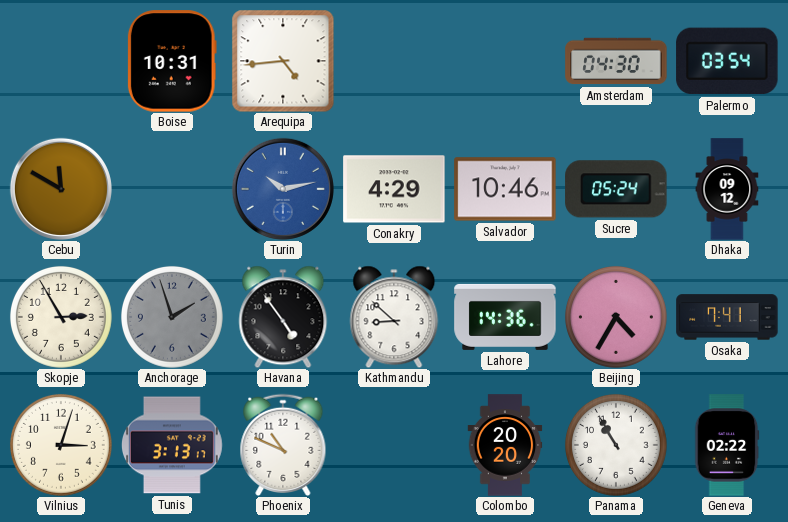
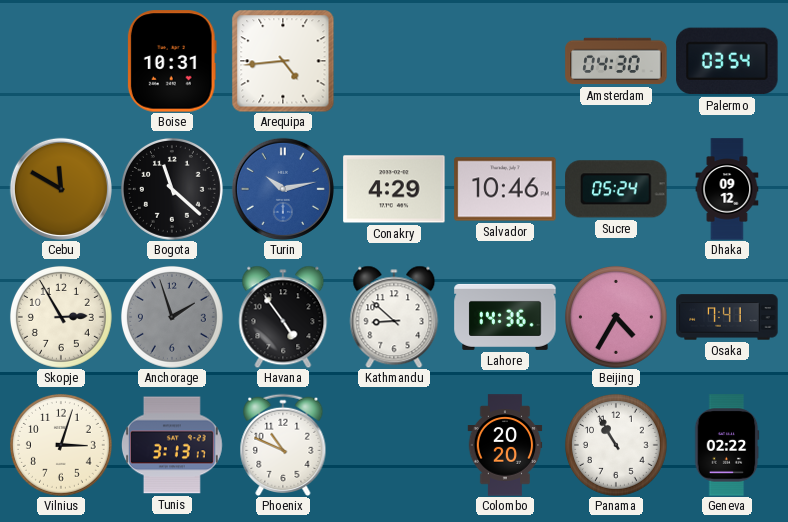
Bogota: none -> 11:22
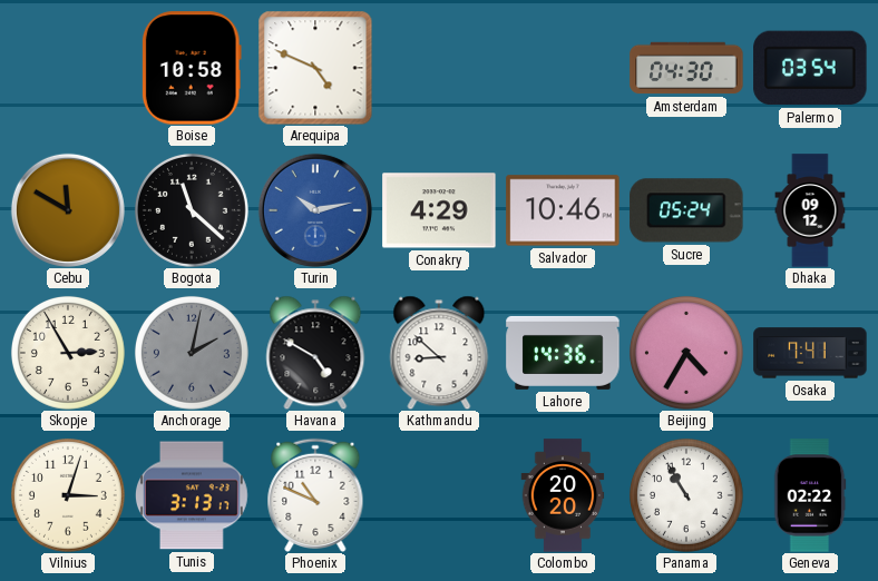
Boise: 10:31 -> 10:58
Arequipa: 4:44 -> 4:49
Anchorage: 1:57 -> 2:02
Havana: 4:54 -> 4:50
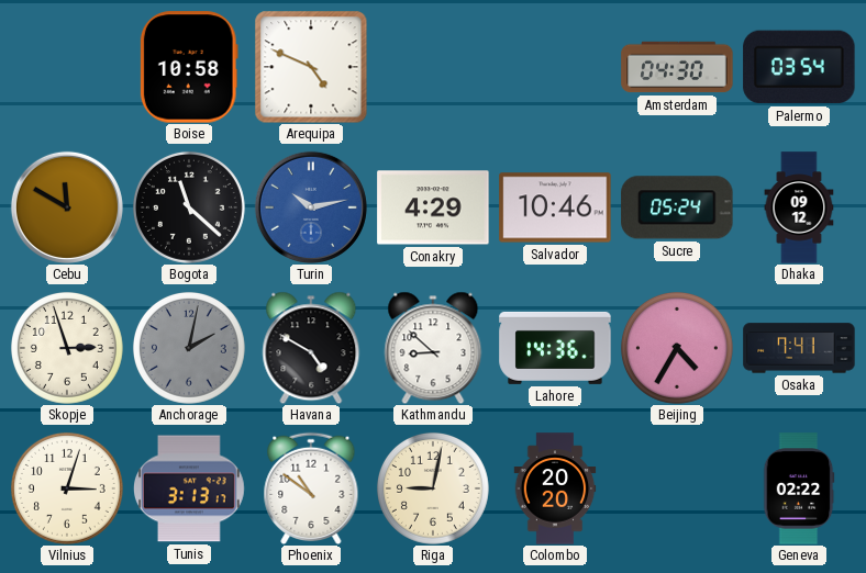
Skopje: 2:55 -> 2:57
Phoenix: 10:49 -> 10:51
Riga: none -> 9:02
Panama: 10:55 -> none
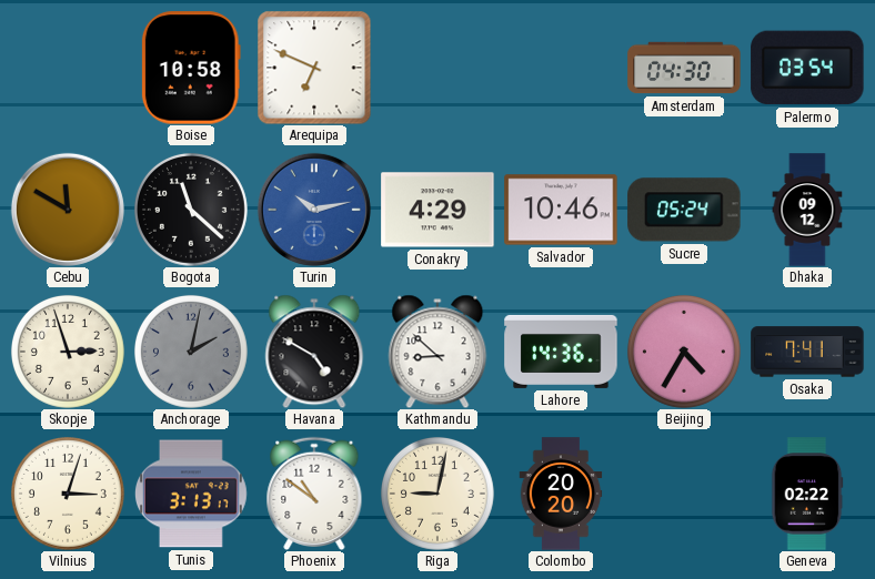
Arequipa: 4:49 -> 6:49
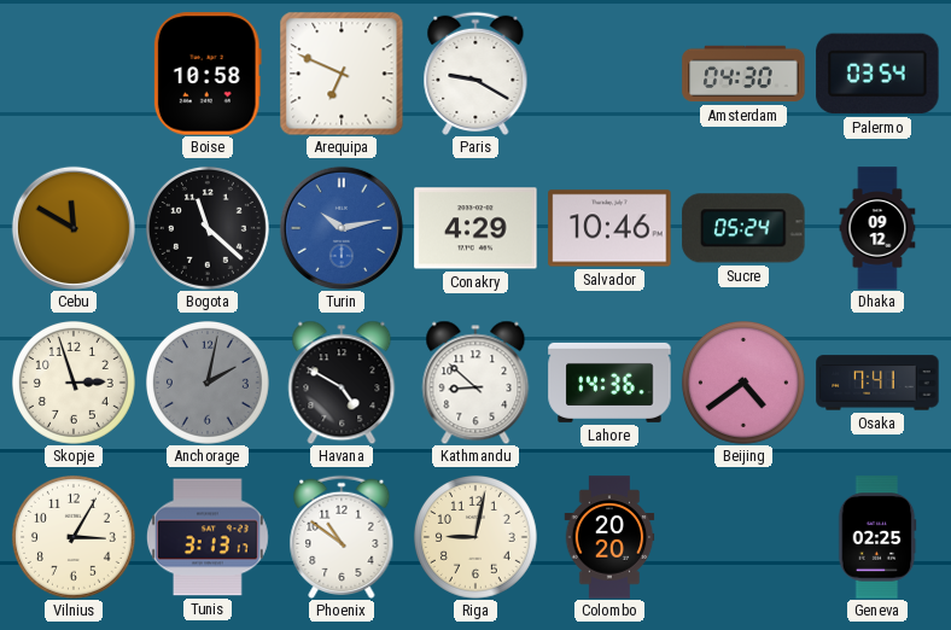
Paris: none -> 9:20
Beijing: 4:35 -> 4:39
Vilnius: 3:03 -> 3:05
Geneva: 02:22 -> 02:25
